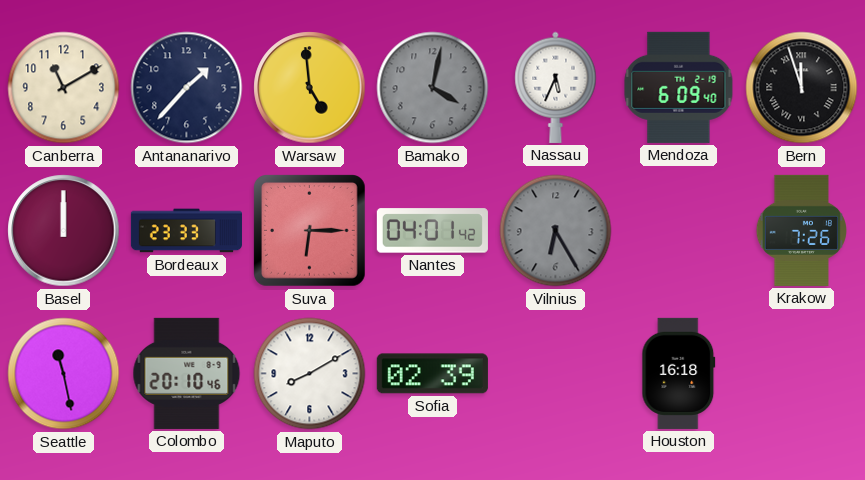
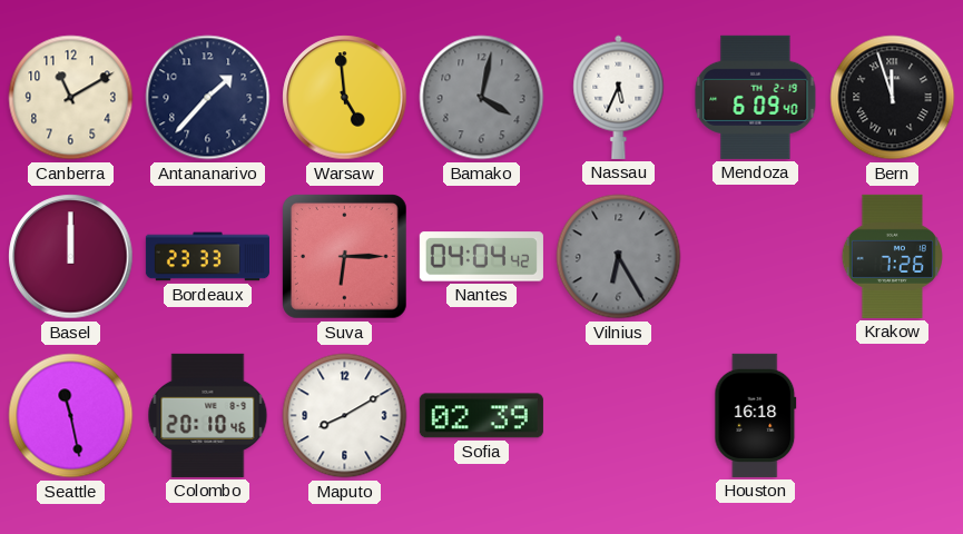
Nantes: 04:01 -> 04:04
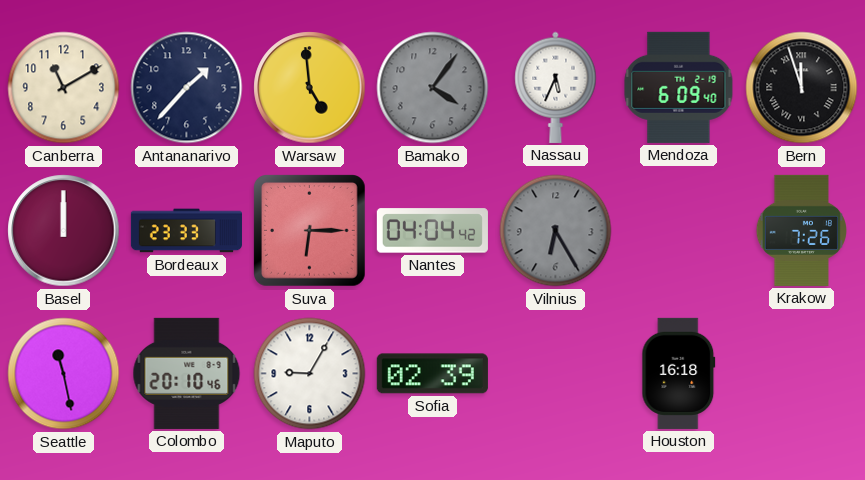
Bamako: 4:02 -> 4:06
Maputo: 8:10 -> 9:05
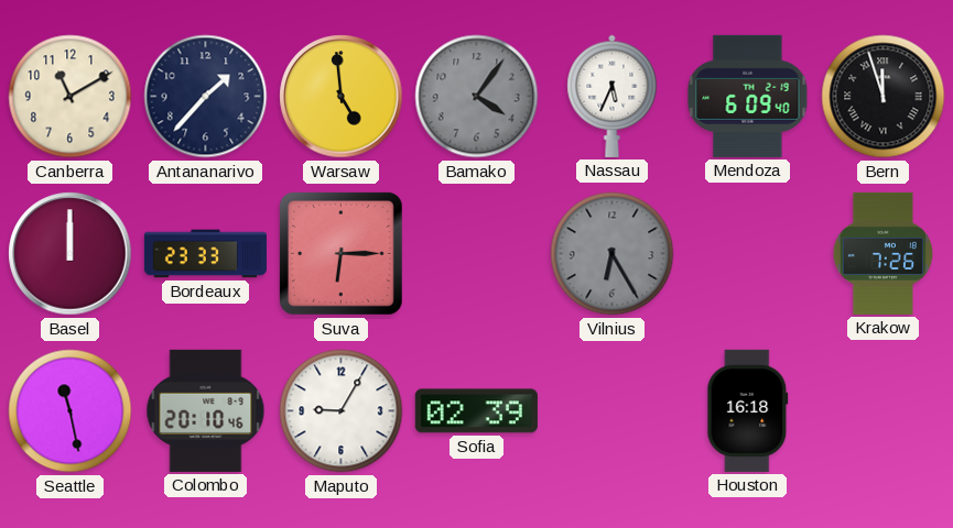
Nantes: 04:04 -> none
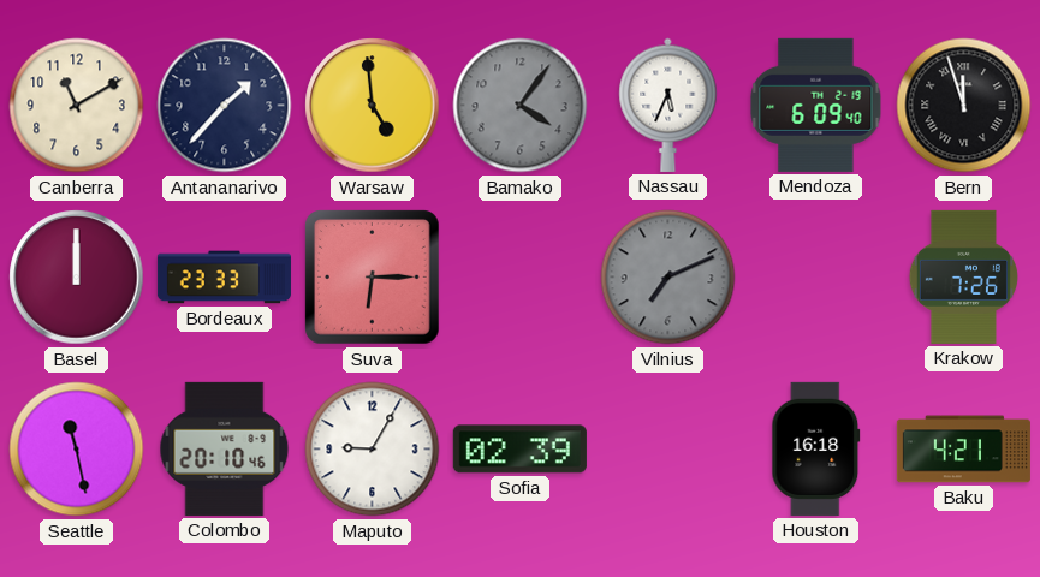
Vilnius: 6:25 -> 7:11
Baku: none -> 4:21
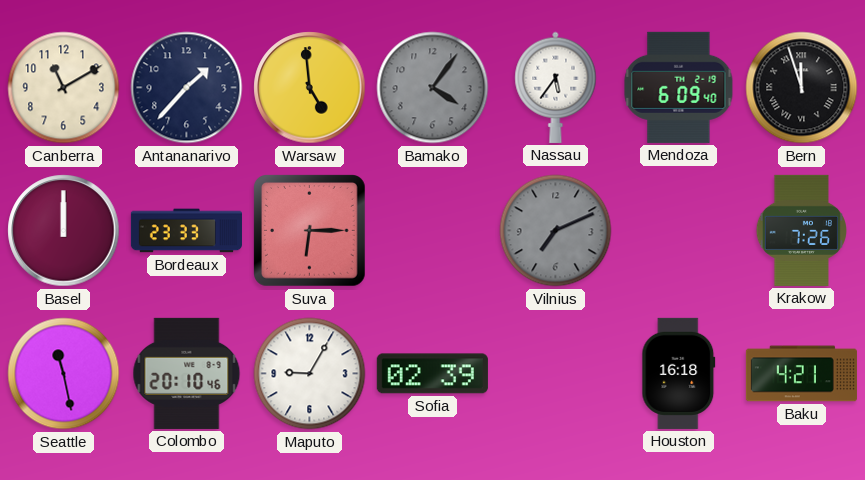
Nassau: 5:34 -> 5:36
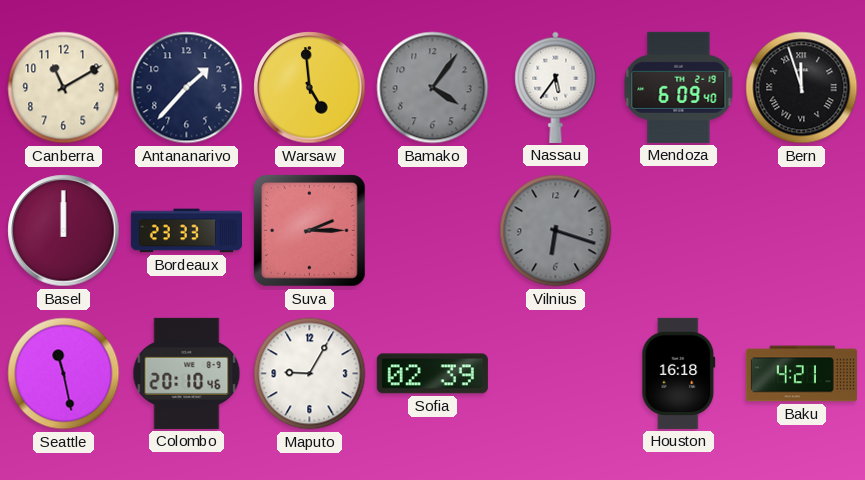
Suva: 6:15 -> 2:15
Vilnius: 7:11 -> 6:18
Krakow: 7:26 -> none
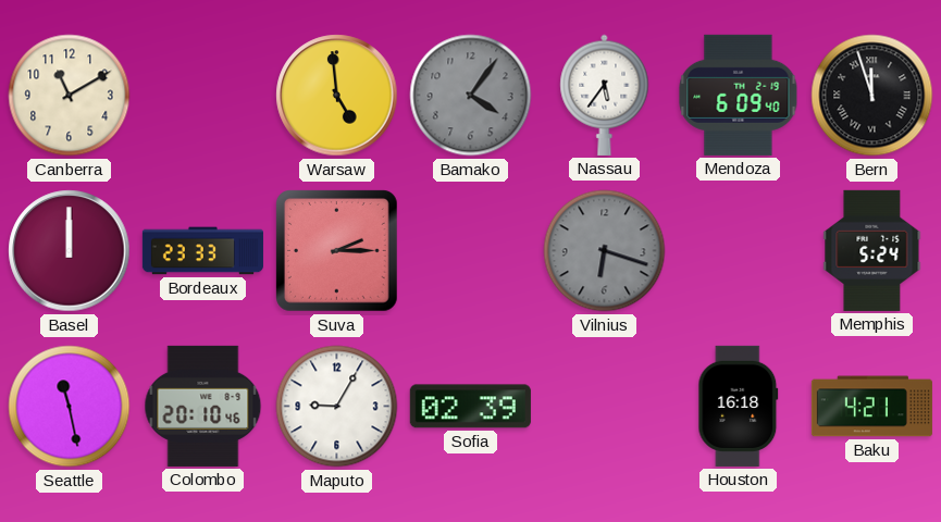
Antananarivo: 1:37 -> none
Memphis: none -> 5:24
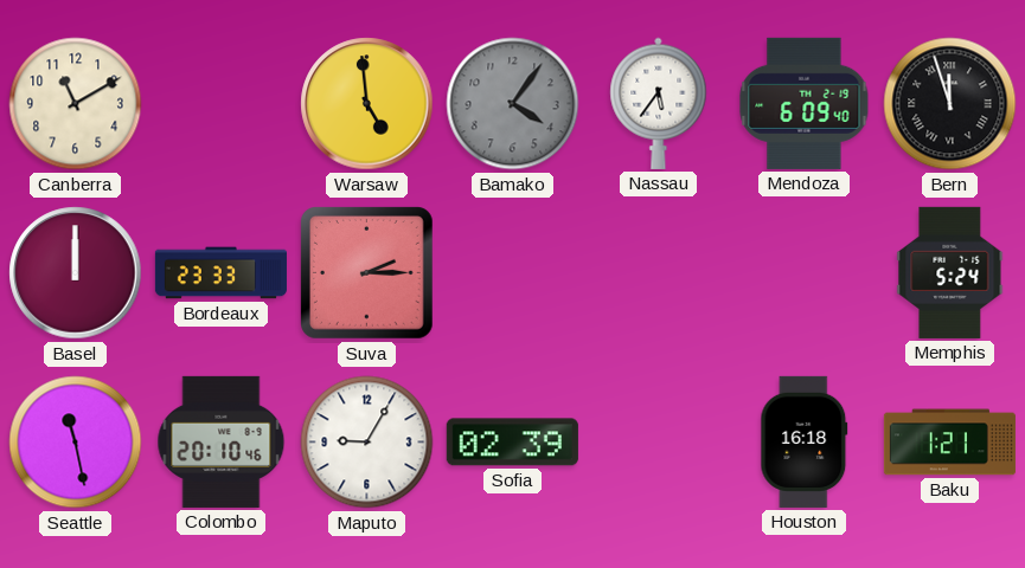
Vilnius: 6:18 -> none
Baku: 4:21 -> 1:21
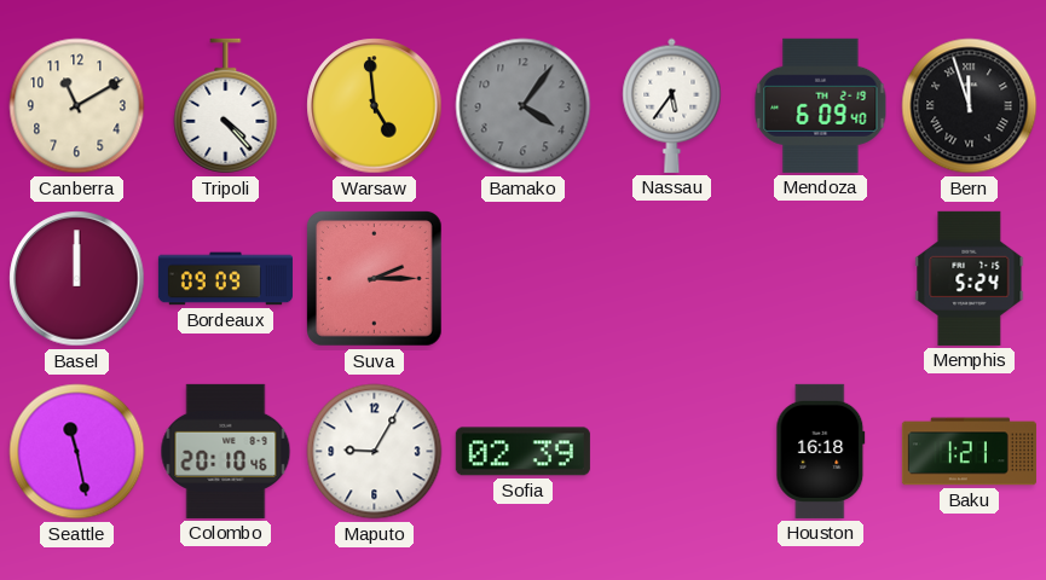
Tripoli: none -> 4:23
Bordeaux: 23:33 -> 09:09
